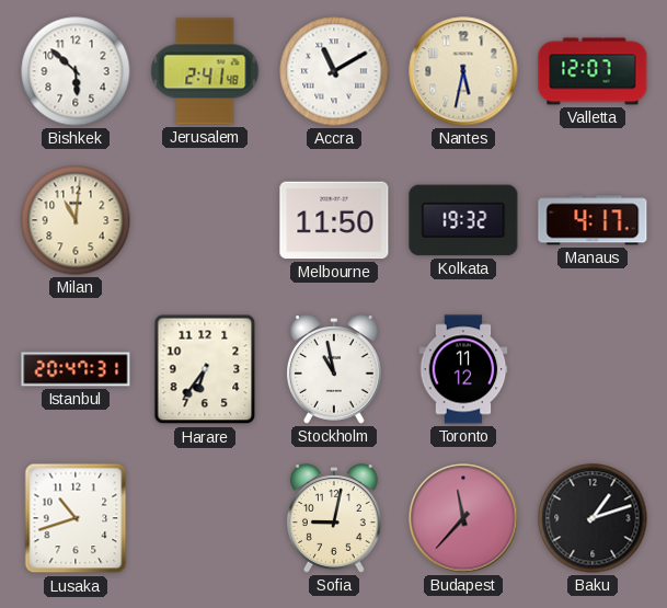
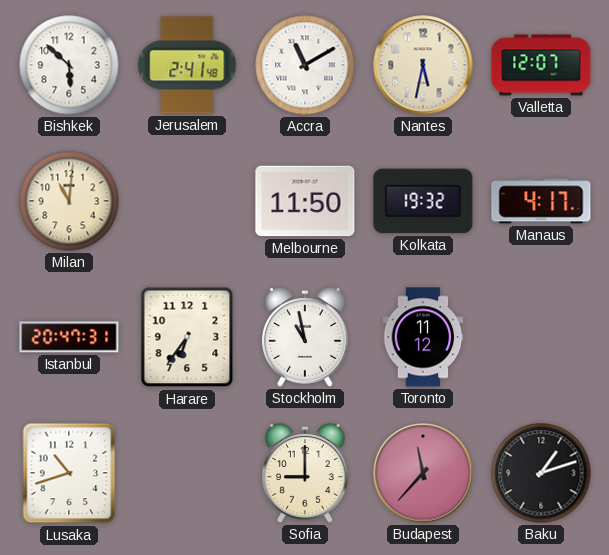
Sofia: 9:02 -> 9:00
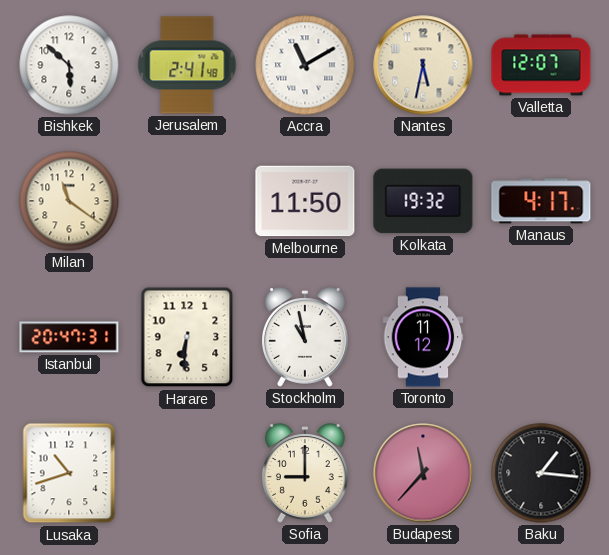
Milan: 11:01 -> 11:21
Harare: 6:36 -> 6:31
Baku: 1:12 -> 1:16
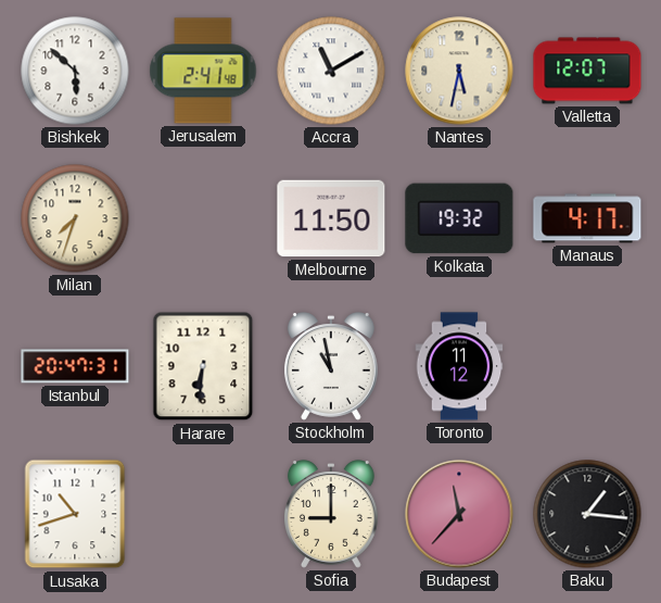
Milan: 11:21 -> 7:33
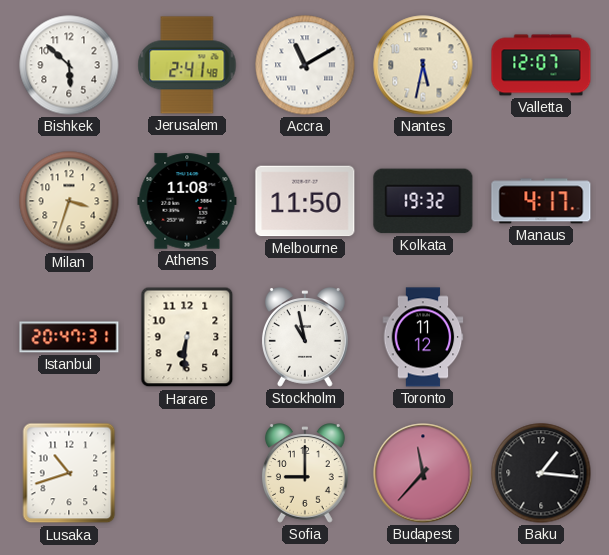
Milan: 7:33 -> 3:33
Athens: none -> 11:08
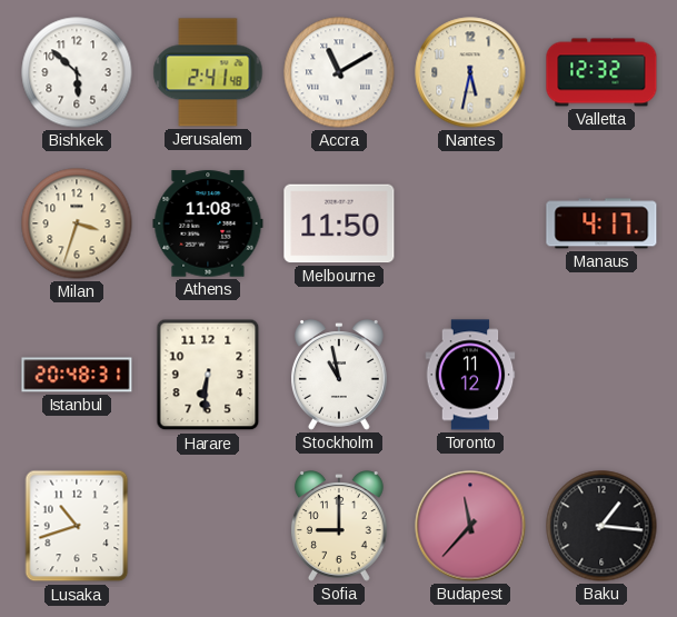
Valletta: 12:07 -> 12:32
Kolkata: 19:32 -> none
Istanbul: 20:47 -> 20:48
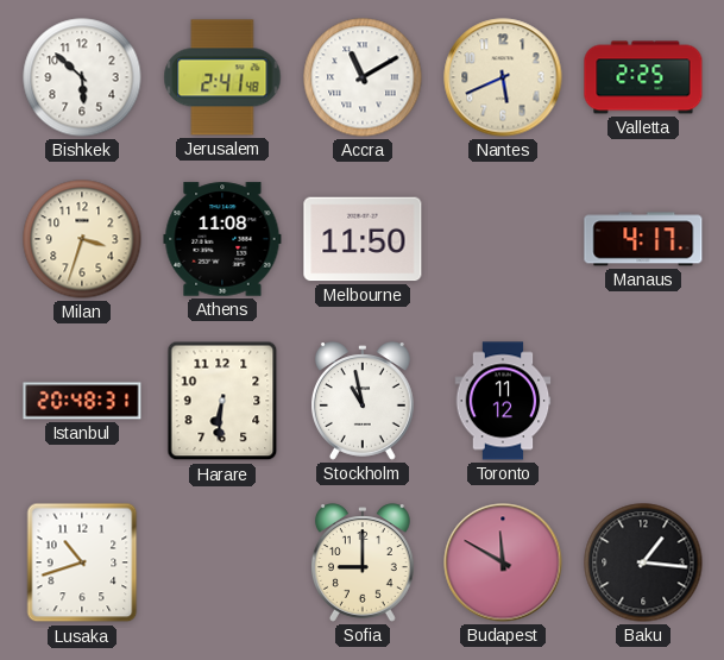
Nantes: 5:32 -> 5:41
Valletta: 12:32 -> 2:25
Budapest: 11:37 -> 11:50
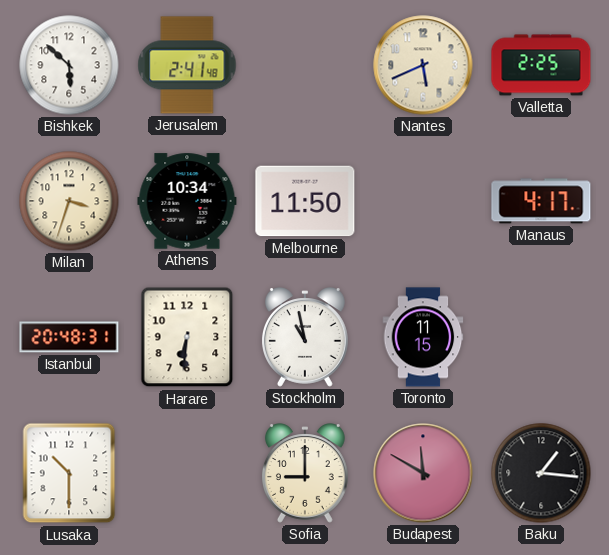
Accra: 11:10 -> none
Athens: 11:08 -> 10:34
Toronto: 11:12 -> 11:15
Lusaka: 10:42 -> 10:30
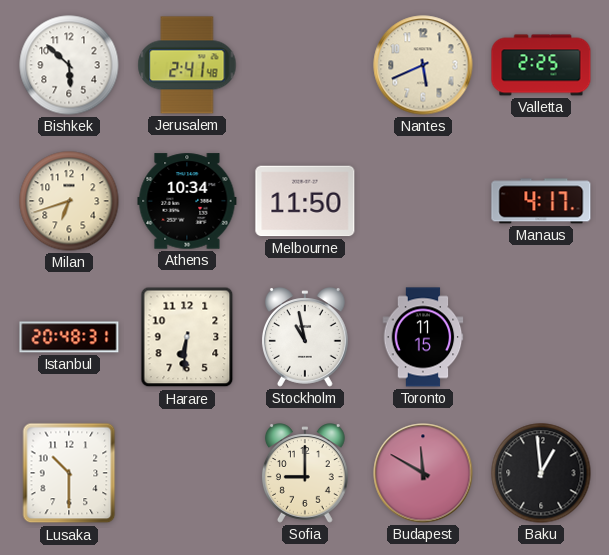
Milan: 3:33 -> 6:42
Baku: 1:16 -> 12:59
